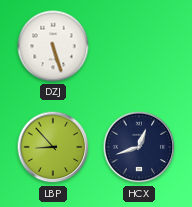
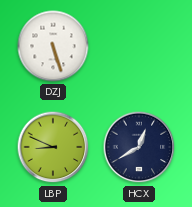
LBP: 8:53 -> 8:49
HCX: 12:42 -> 12:40
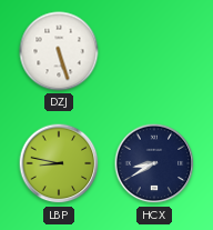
LBP: 8:49 -> 8:47
HCX: 12:40 -> 8:40
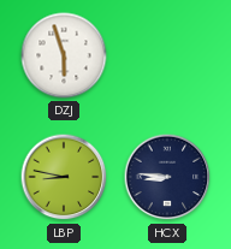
DZJ: 5:27 -> 5:57
HCX: 8:40 -> 8:46
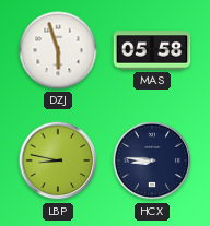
MAS: none -> 05:58
